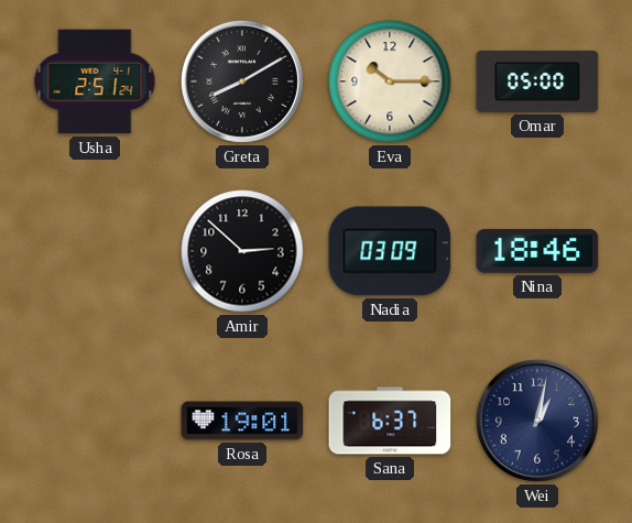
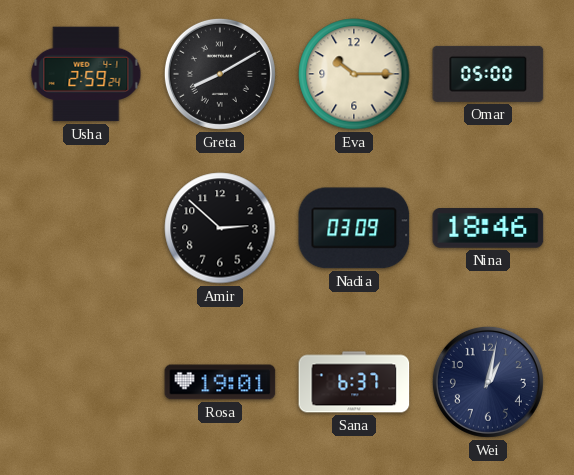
Usha: 2:51 -> 2:59
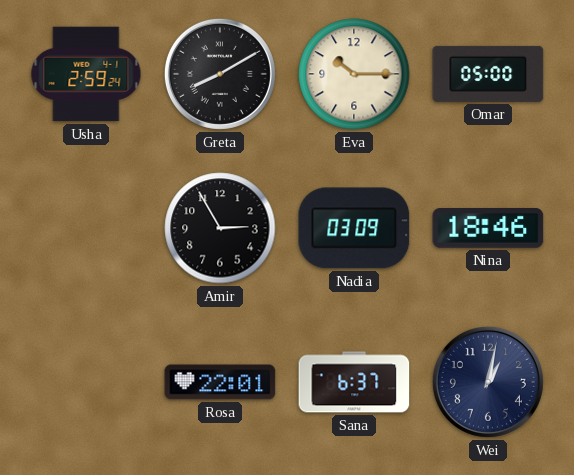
Amir: 2:52 -> 2:55
Rosa: 19:01 -> 22:01
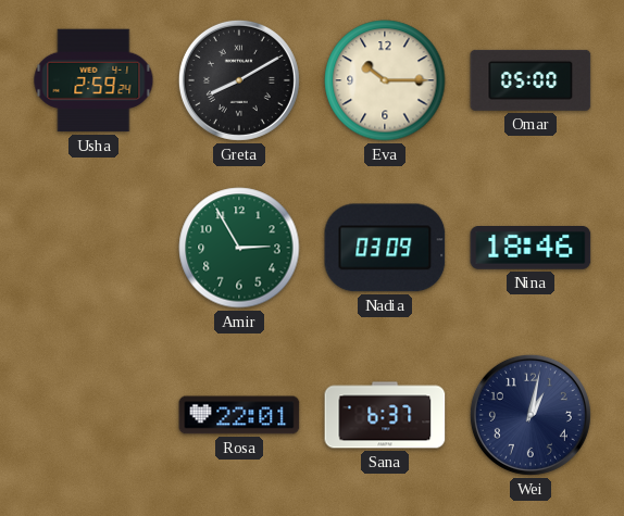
Amir dial: black -> green
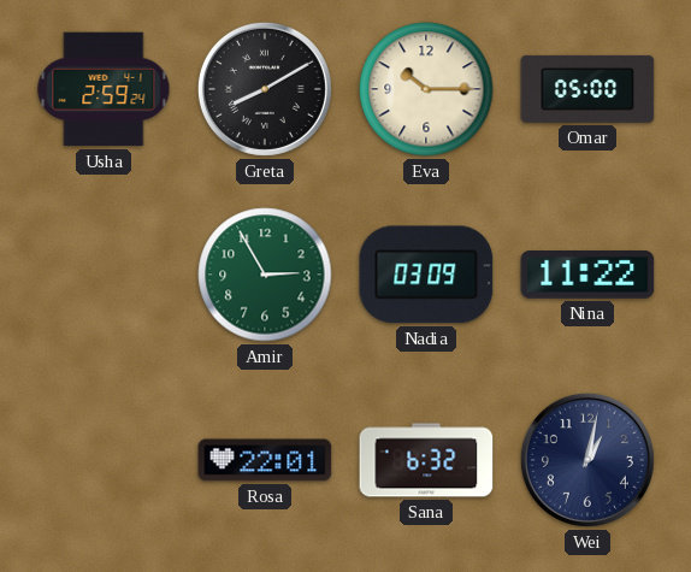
Nina: 18:46 -> 11:22
Sana: 6:37 -> 6:32
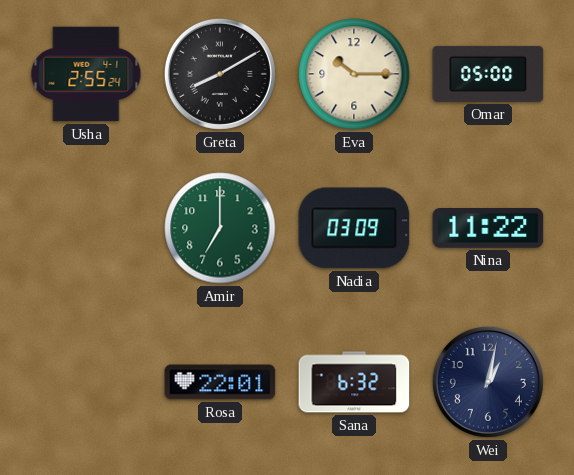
Usha: 2:59 -> 2:55
Amir: 2:55 -> 7:00
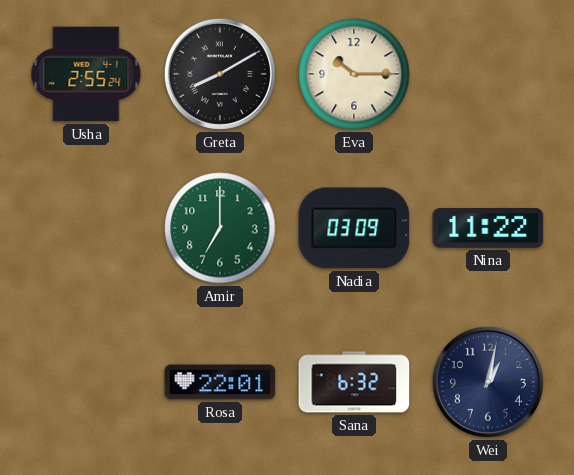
Omar: 05:00 -> none
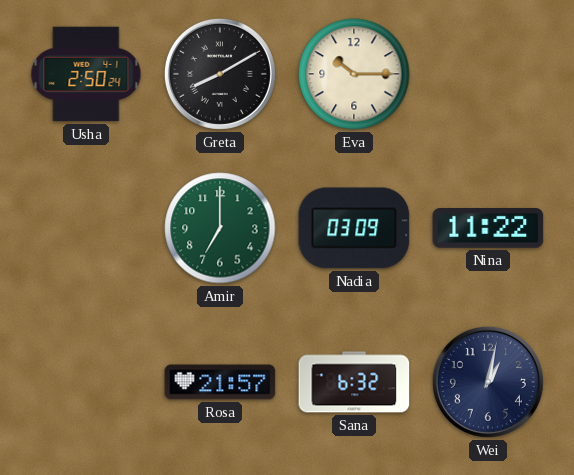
Usha: 2:55 -> 2:50
Rosa: 22:01 -> 21:57
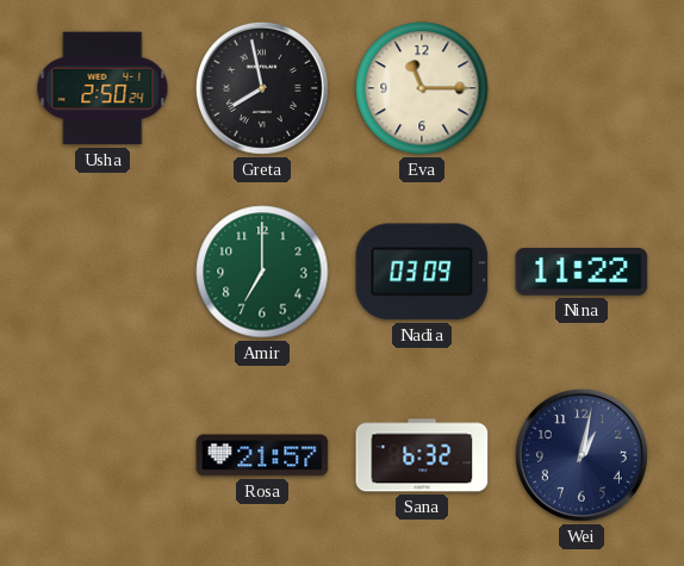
Greta: 8:10 -> 7:58
Eva: 10:15 -> 11:15
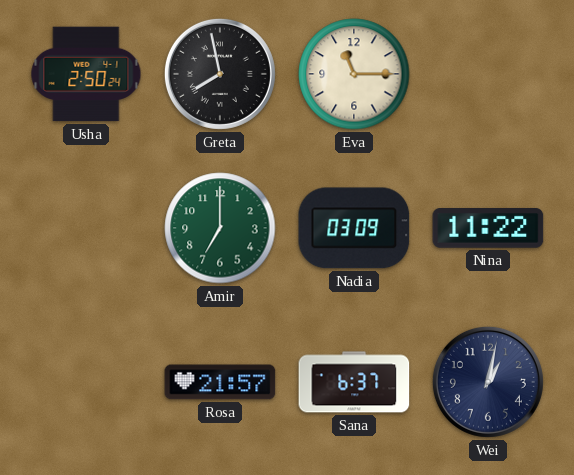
Sana: 6:32 -> 6:37
